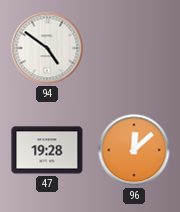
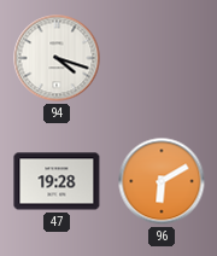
94: 4:51 -> 4:18
96: 12:08 -> 6:10
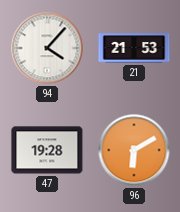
94: 4:18 -> 4:07
21: none -> 21:53
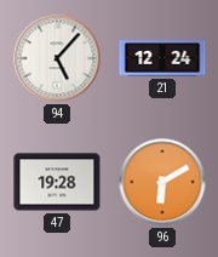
94: 4:07 -> 5:07
21: 21:53 -> 12:24
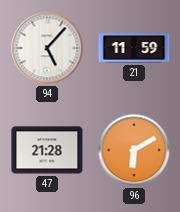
21: 12:24 -> 11:59
47: 19:28 -> 21:28
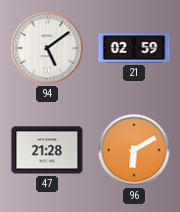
94: 5:07 -> 5:09
21: 11:59 -> 02:59
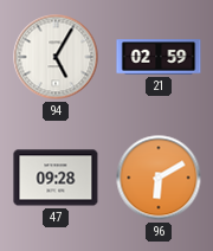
94: 5:09 -> 5:05
47: 21:28 -> 09:28
